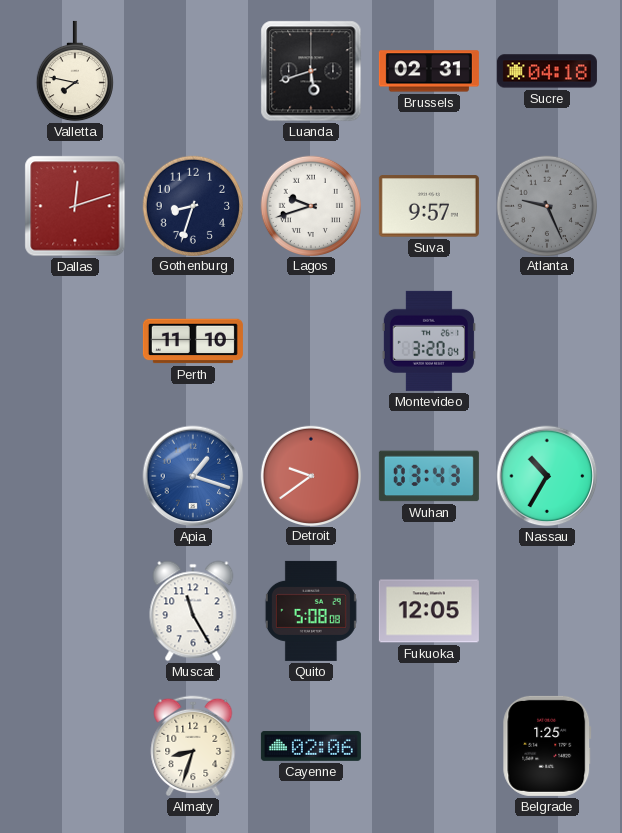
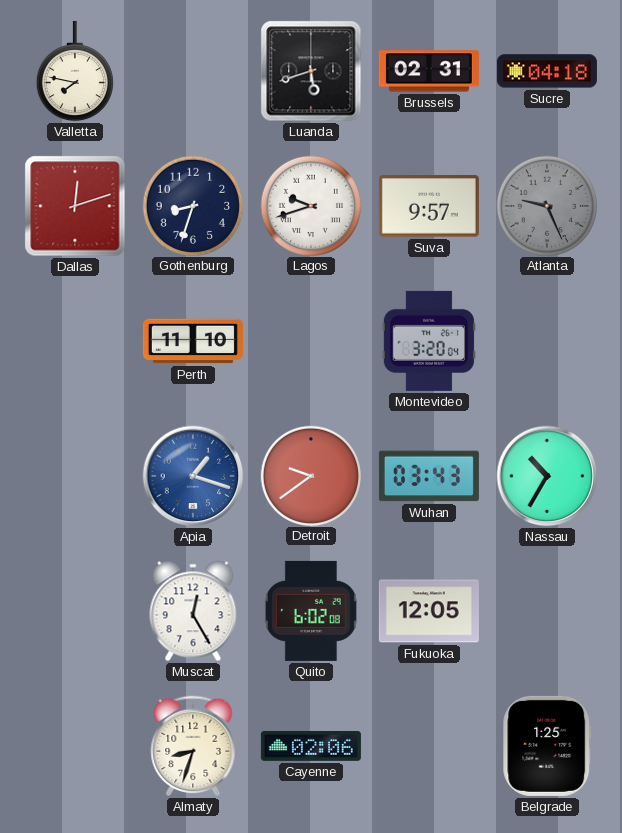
Muscat: 11:25 -> 12:25
Quito: 5:08 -> 6:02
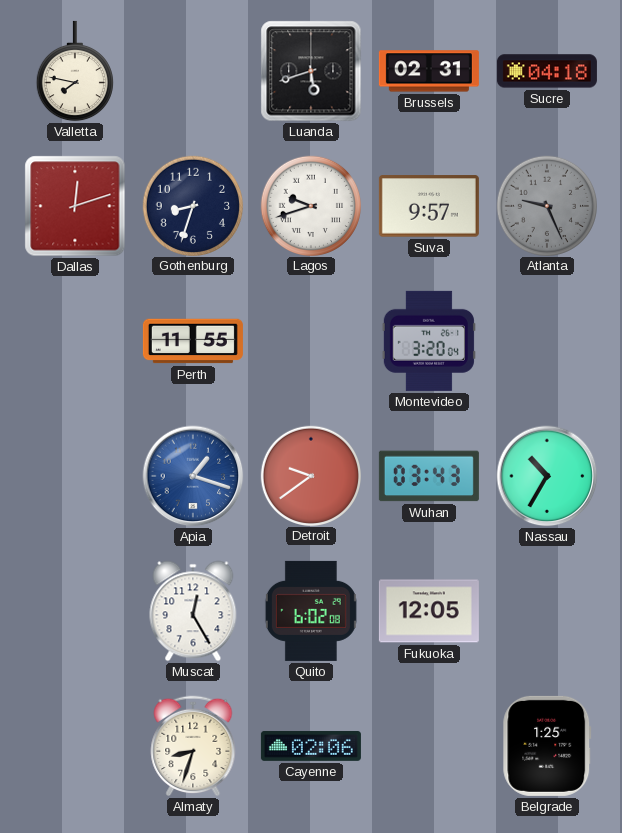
Perth: 11:10 -> 11:55
